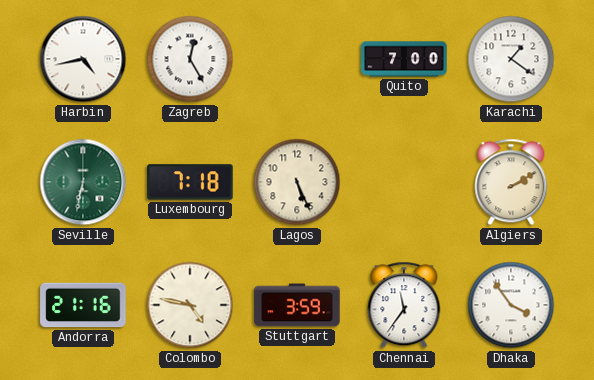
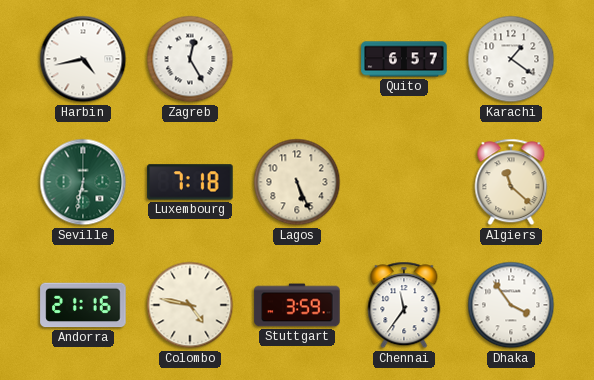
Quito: 7:00 -> 6:57
Algiers: 2:10 -> 11:22
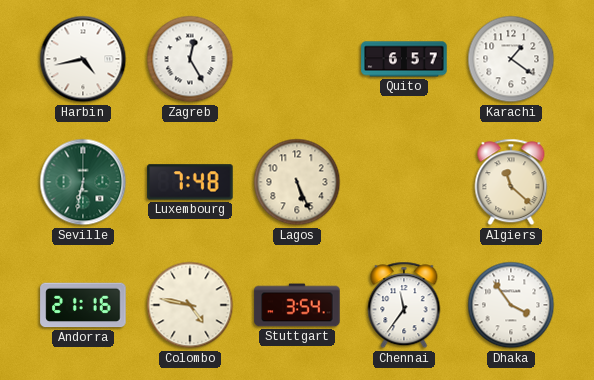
Luxembourg: 7:18 -> 7:48
Stuttgart: 3:59 -> 3:54
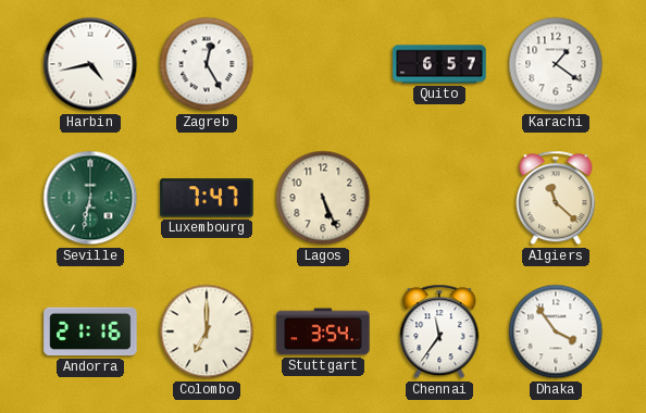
Luxembourg: 7:48 -> 7:47
Colombo: 4:47 -> 7:00
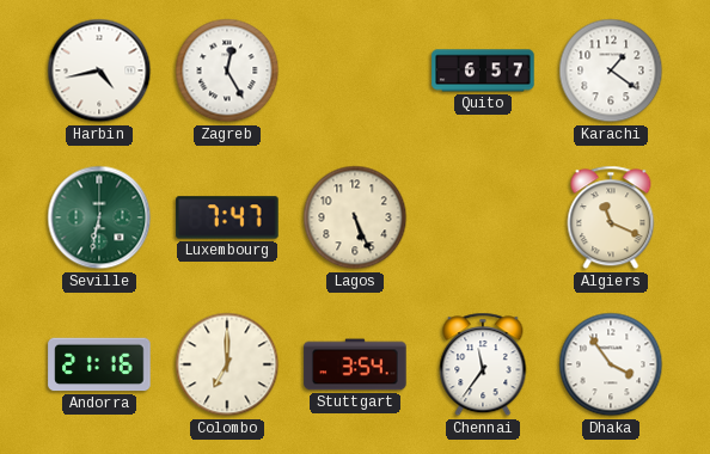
Algiers: 11:22 -> 11:19
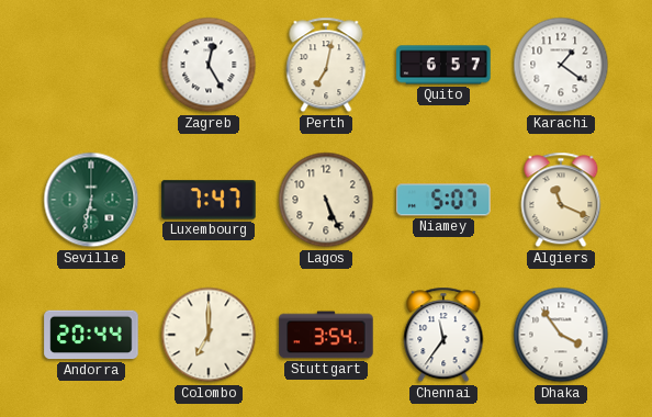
Harbin: 4:43 -> none
Perth: none -> 7:02
Niamey: none -> 5:07
Andorra: 21:16 -> 20:44
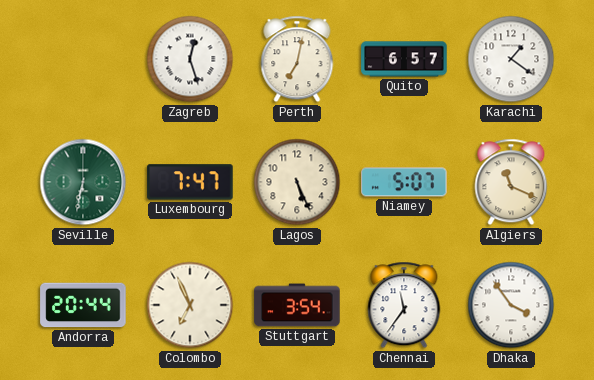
Zagreb: 12:25 -> 12:27
Colombo: 7:00 -> 6:56
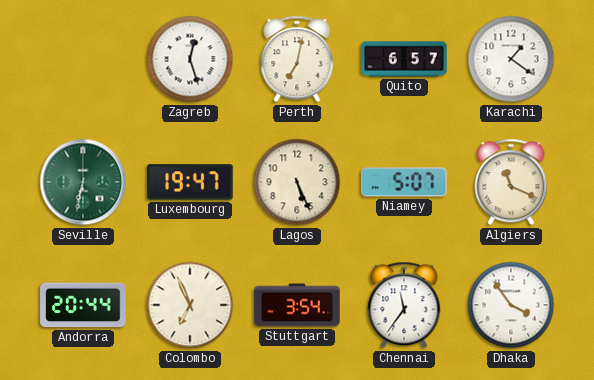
Luxembourg: 7:47 -> 19:47
